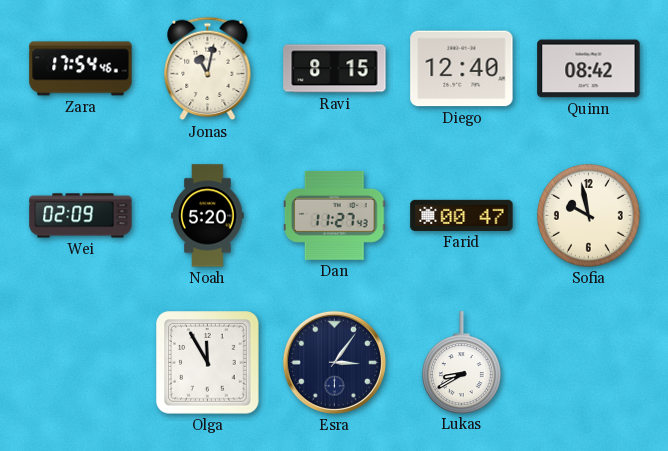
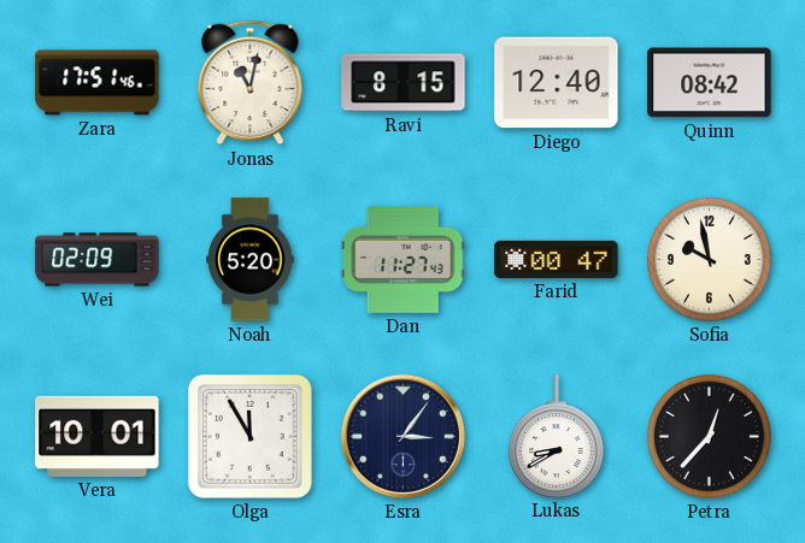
Zara: 17:54 -> 17:51
Vera: none -> 10:01
Petra: none -> 12:37
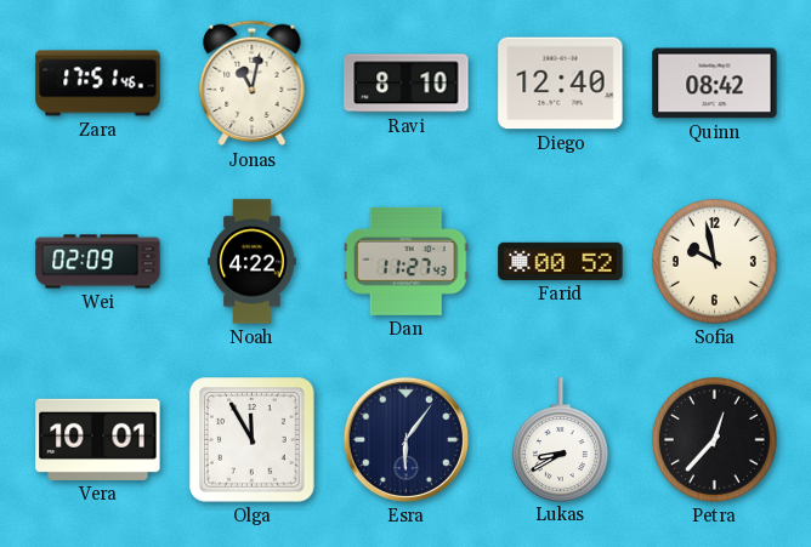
Ravi: 8:15 -> 8:10
Noah: 5:20 -> 4:22
Farid: 00:47 -> 00:52
Esra: 3:06 -> 6:06
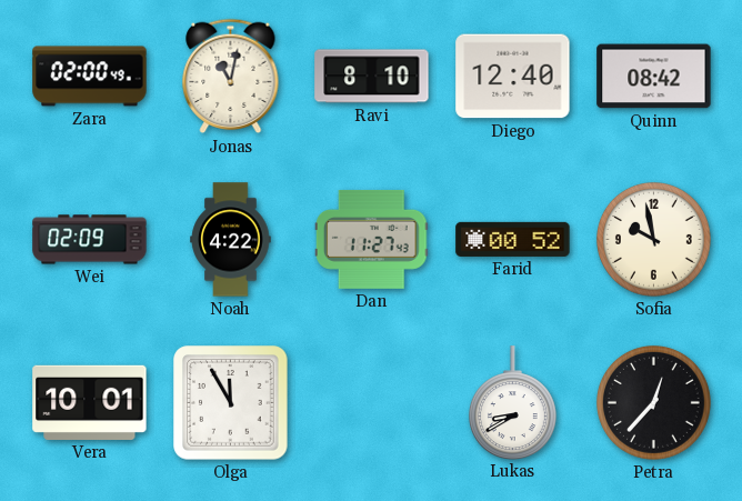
Zara: 17:51 -> 02:00
Esra: 6:06 -> none
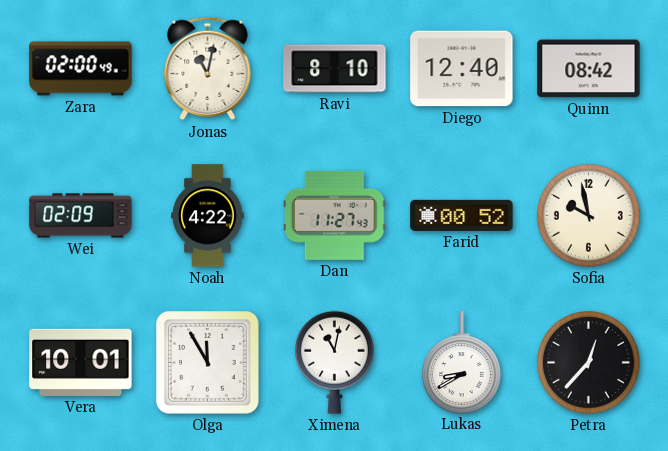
Ximena: none -> 11:02
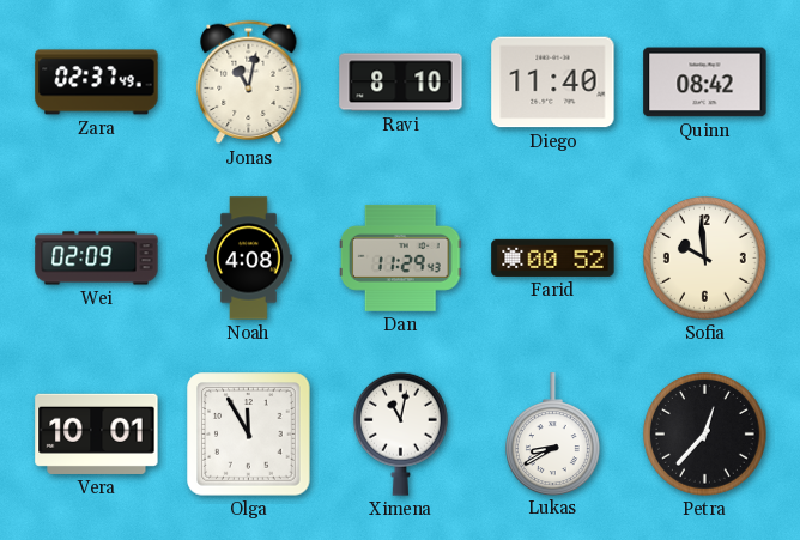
Zara: 02:00 -> 02:37
Diego: 12:40 -> 11:40
Noah: 4:22 -> 4:08
Dan: 11:27 -> 11:29
Sofia: 9:58 -> 9:59
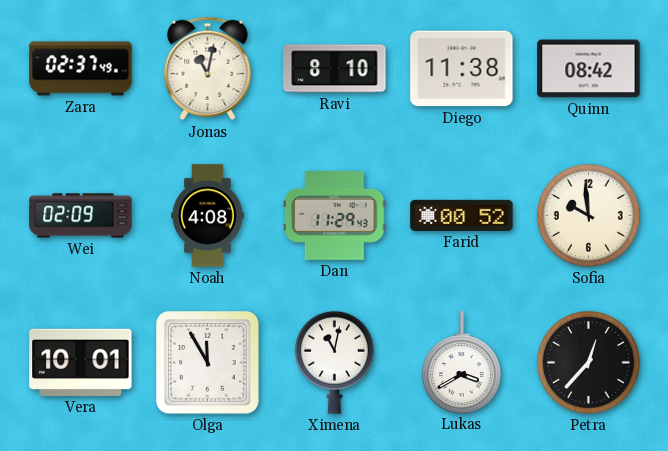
Diego: 11:40 -> 11:38
Lukas: 8:40 -> 3:40
